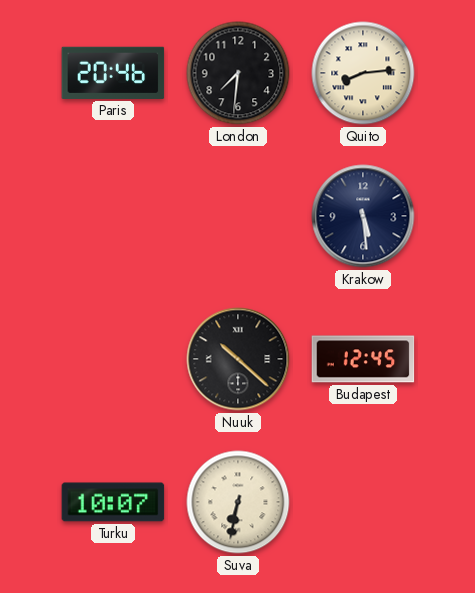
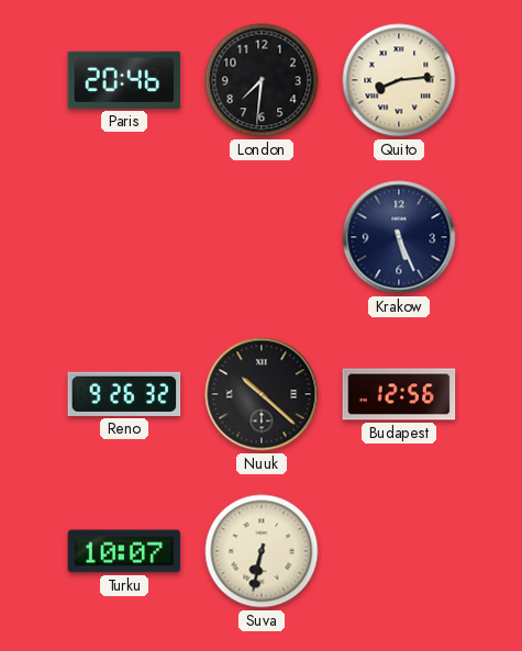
Krakow: 5:29 -> 5:26
Reno: none -> 9:26
Budapest: 12:45 -> 12:56
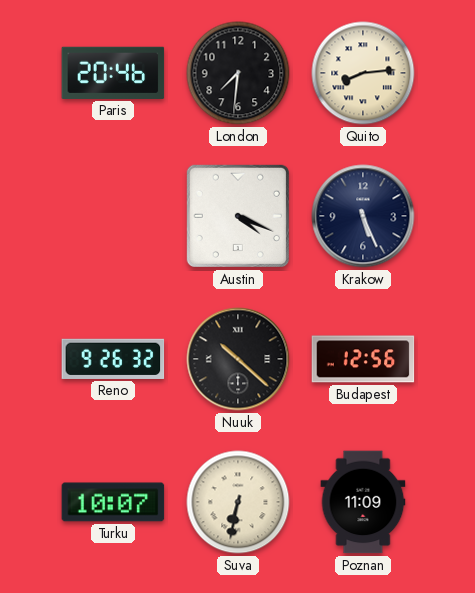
Austin: none -> 4:19
Poznan: none -> 11:09
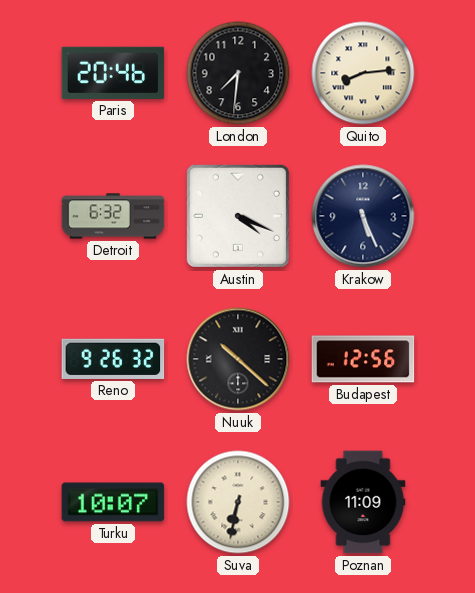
Detroit: none -> 6:32
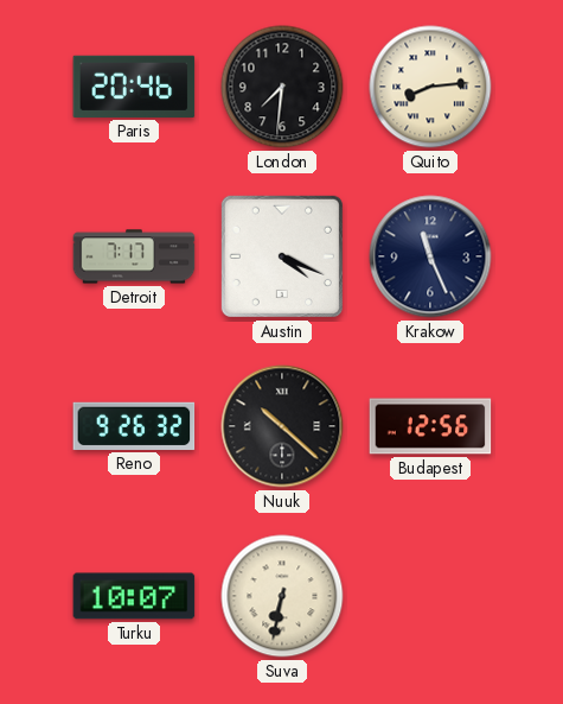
Detroit: 6:32 -> 7:17
Krakow: 5:26 -> 11:26
Poznan: 11:09 -> none
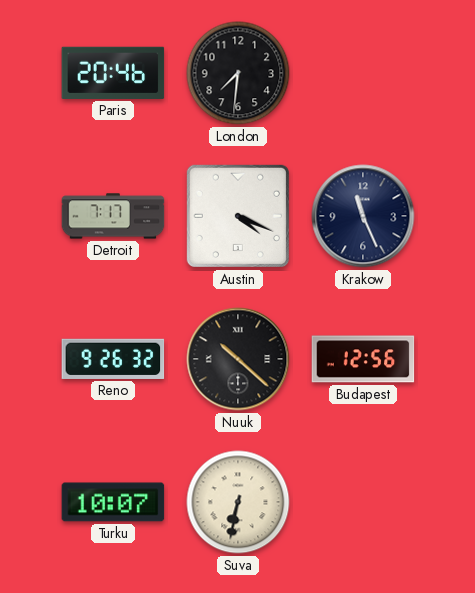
Quito: 8:14 -> none
